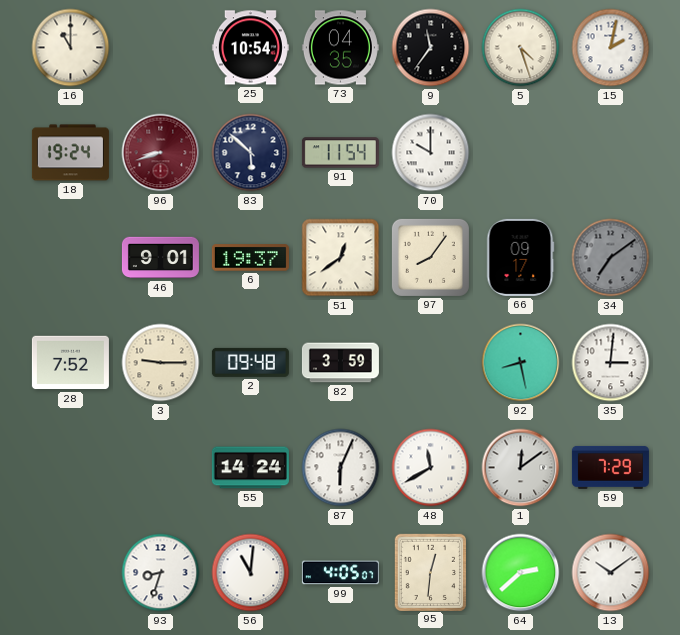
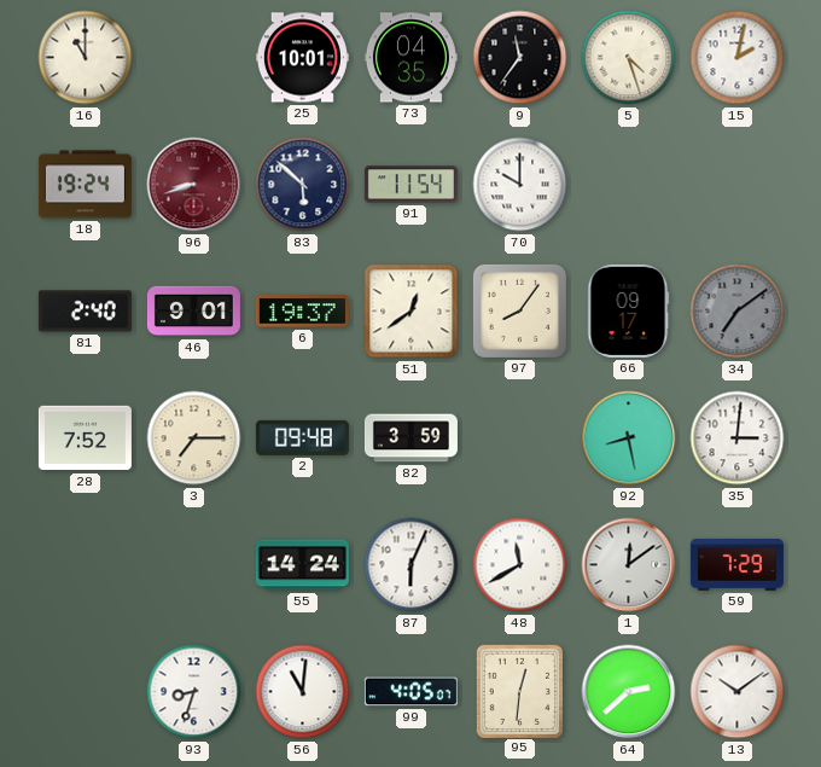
25: 10:54 -> 10:01
81: none -> 2:40
3: 9:15 -> 7:15
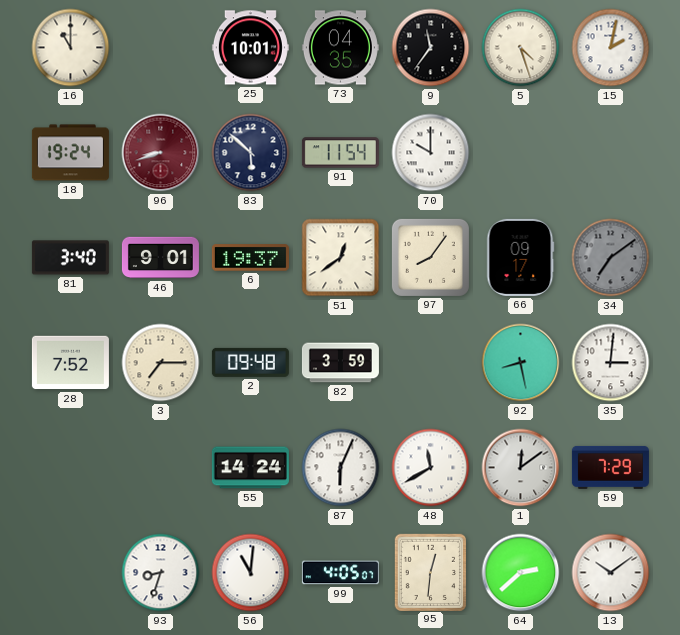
81: 2:40 -> 3:40
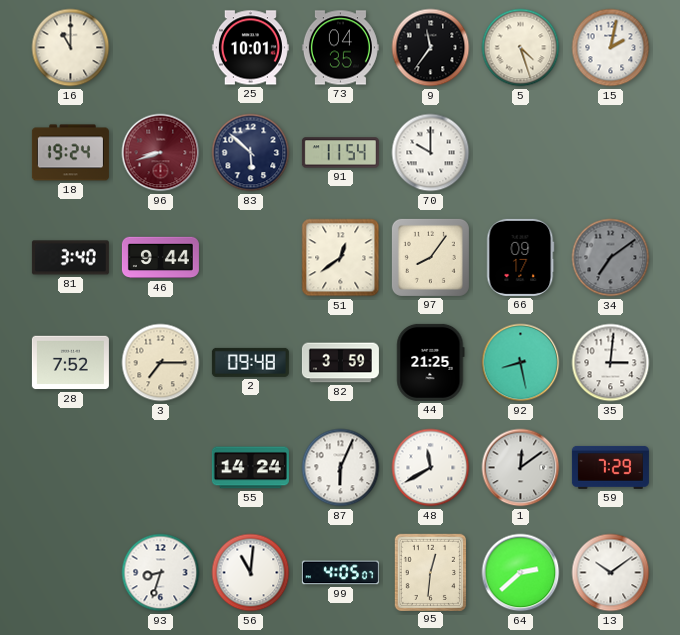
46: 9:01 -> 9:44
6: 19:37 -> none
44: none -> 21:25
